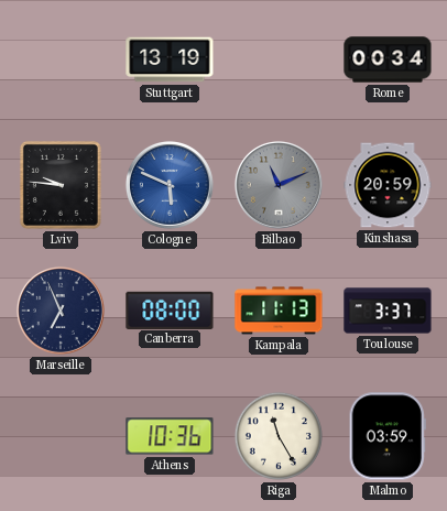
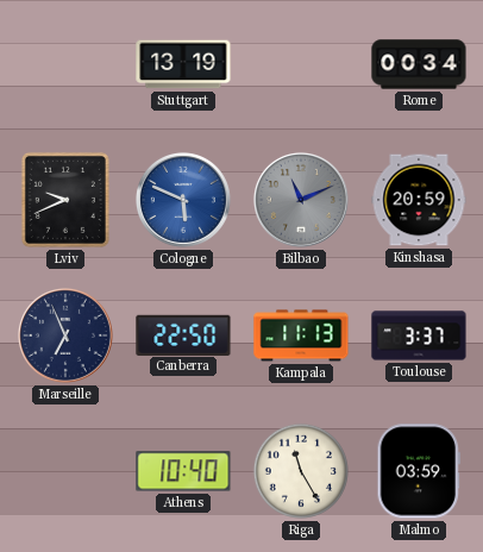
Lviv: 9:46 -> 9:41
Canberra: 08:00 -> 22:50
Athens: 10:36 -> 10:40
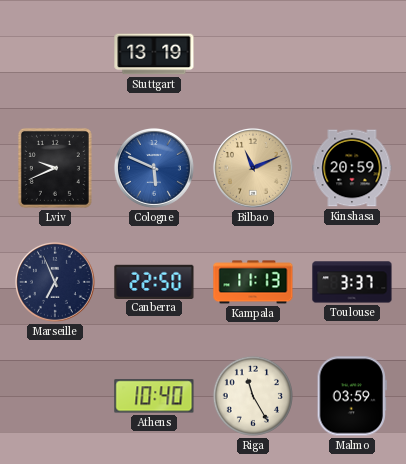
Rome: 00:34 -> none
Bilbao dial: grey -> champagne
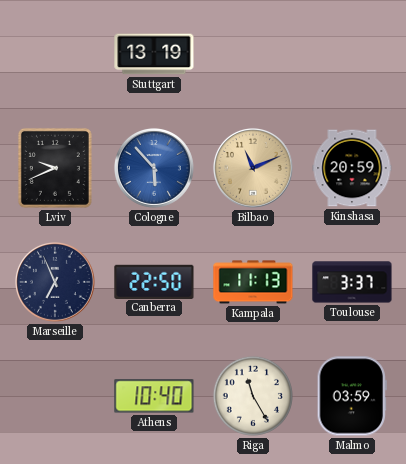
Cologne: 5:49 -> 5:53
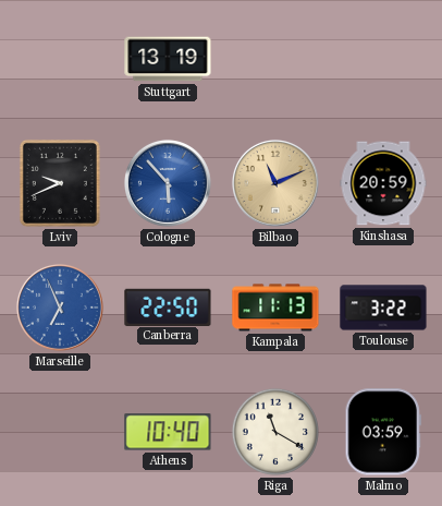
Marseille dial: navy -> blue
Toulouse: 3:37 -> 3:22
Riga: 11:25 -> 11:20
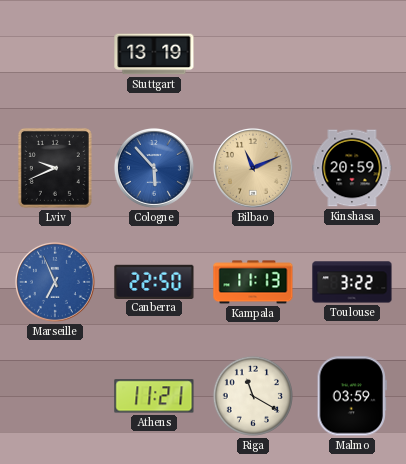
Athens: 10:40 -> 11:21
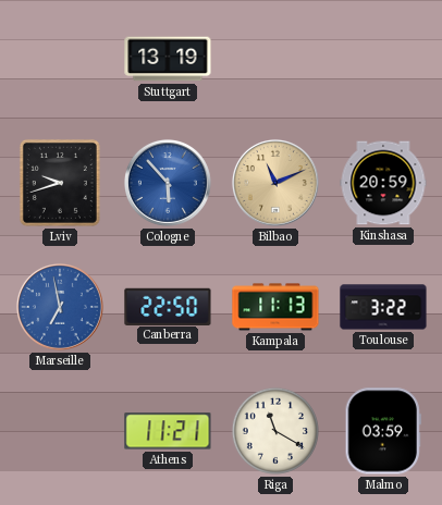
Lviv: 9:41 -> 9:42
Marseille: 6:56 -> 6:58
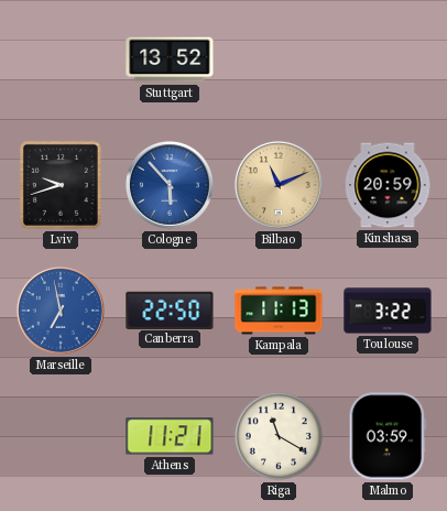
Stuttgart: 13:19 -> 13:52
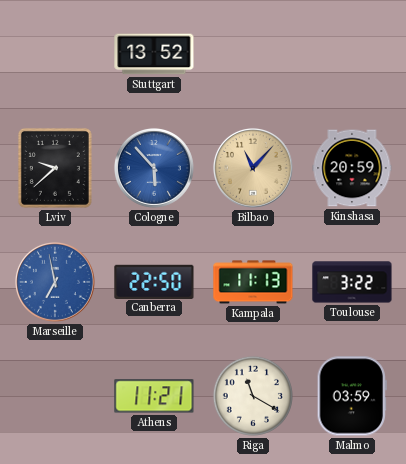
Lviv: 9:42 -> 9:38
Bilbao: 11:11 -> 11:07
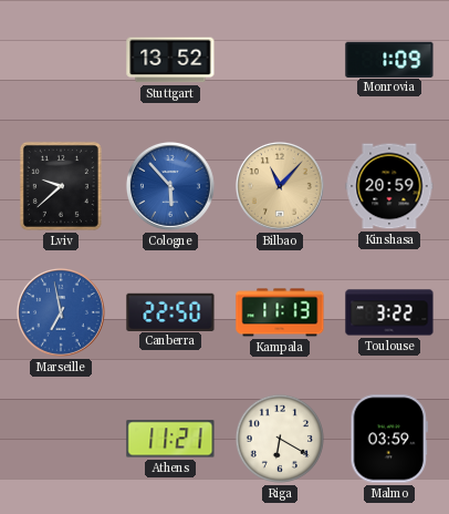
Monrovia: none -> 1:09
Riga: 11:20 -> 6:20
